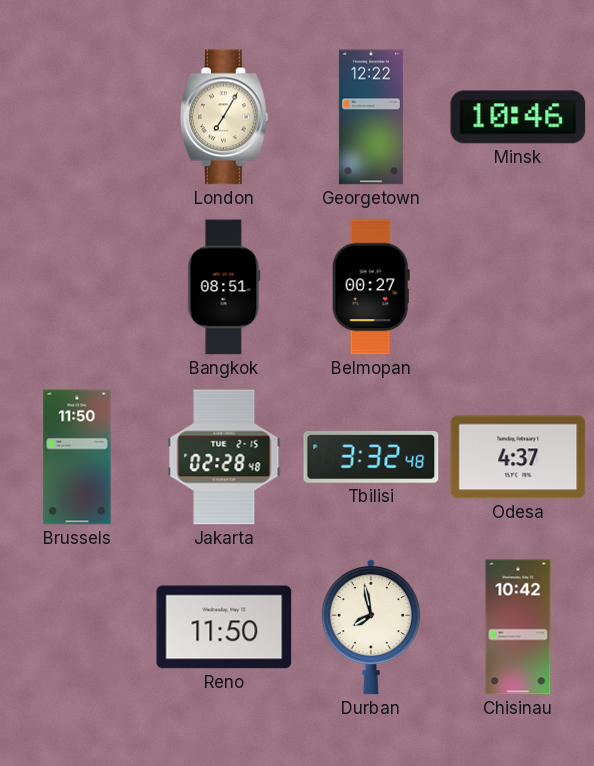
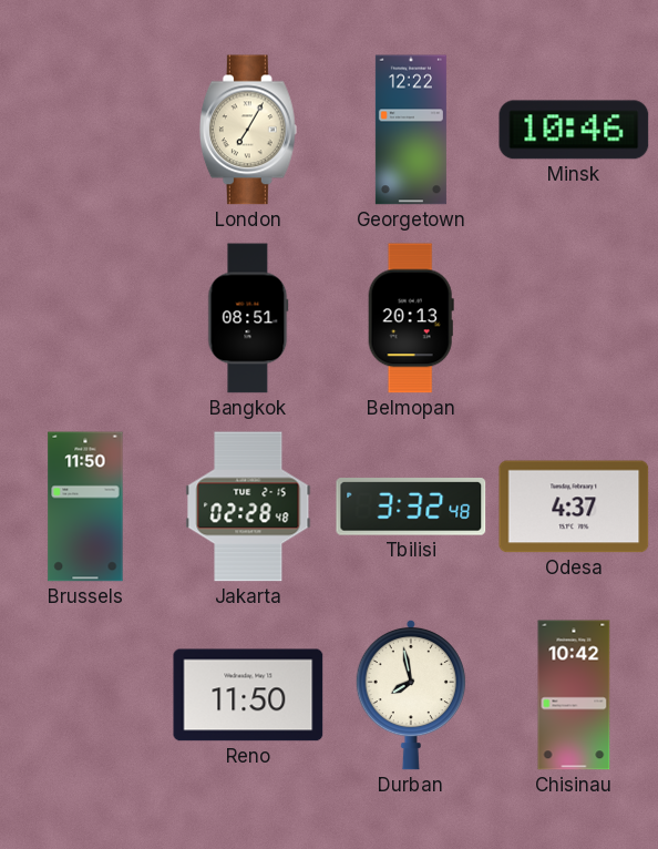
Belmopan: 00:27 -> 20:13
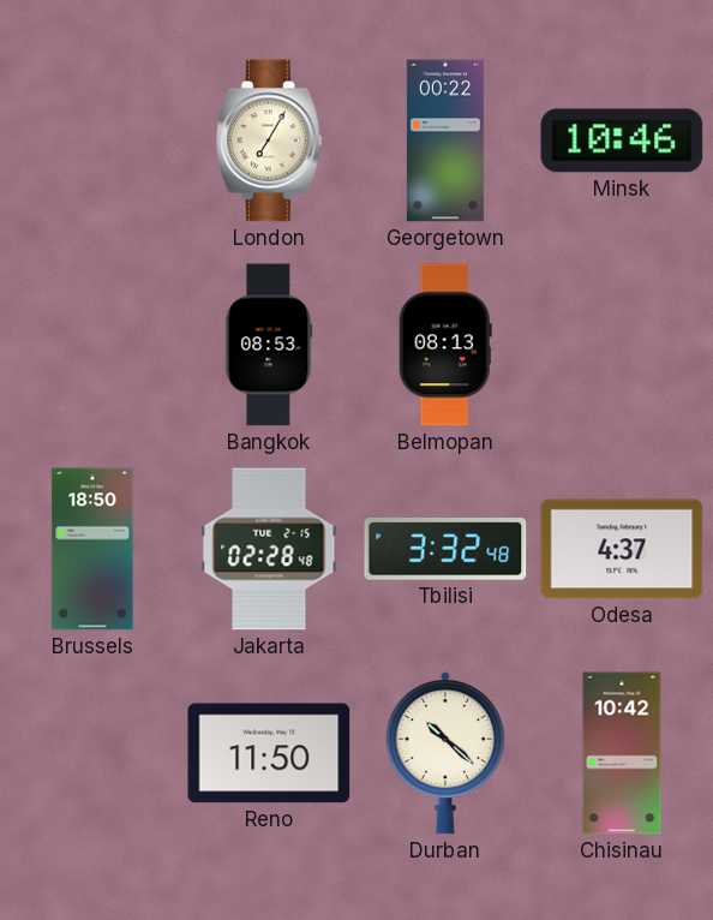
Georgetown: 12:22 -> 00:22
Bangkok: 08:51 -> 08:53
Belmopan: 20:13 -> 08:13
Brussels: 11:50 -> 18:50
Durban: 7:58 -> 10:22
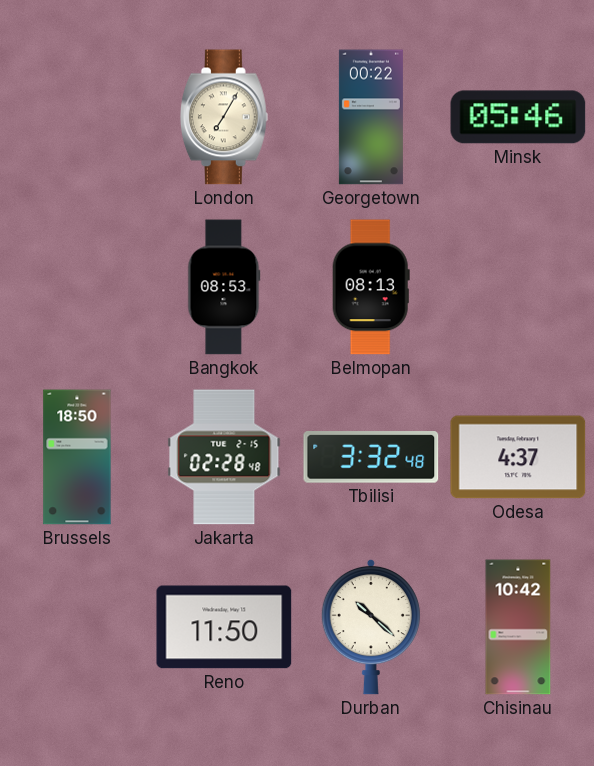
Minsk: 10:46 -> 05:46
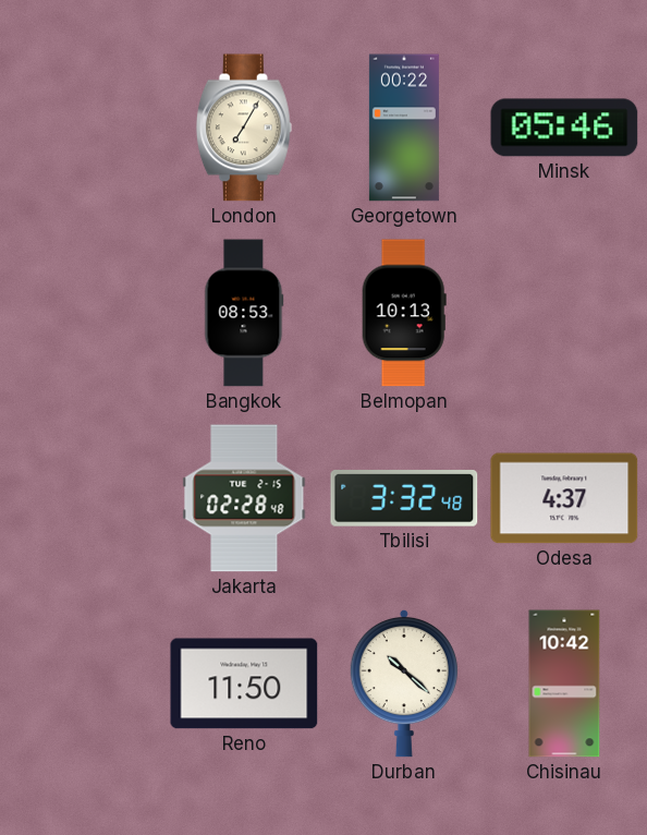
Belmopan: 08:13 -> 10:13
Brussels: 18:50 -> none
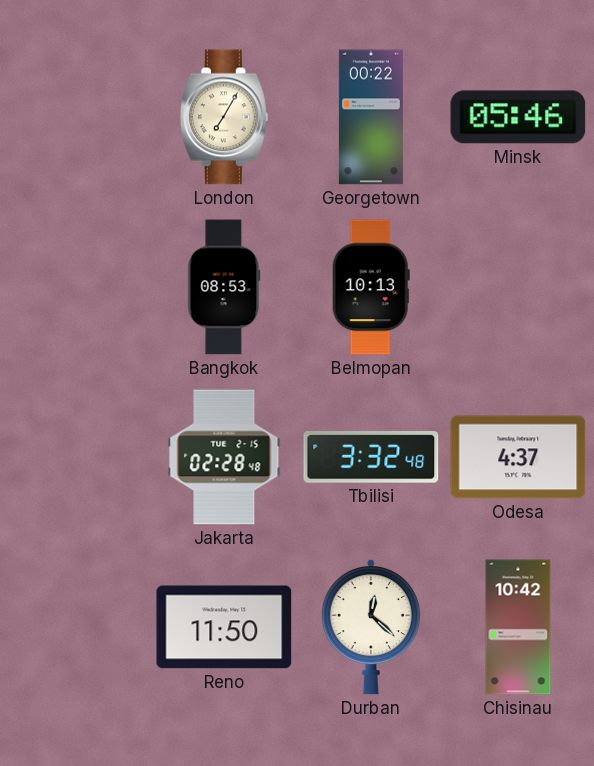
Durban: 10:22 -> 12:22
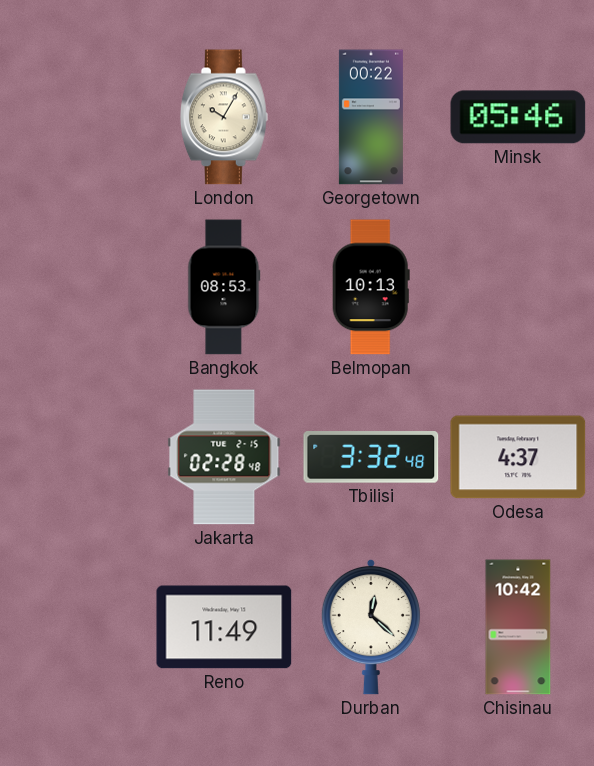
London: 7:05 -> 10:05
Reno: 11:50 -> 11:49
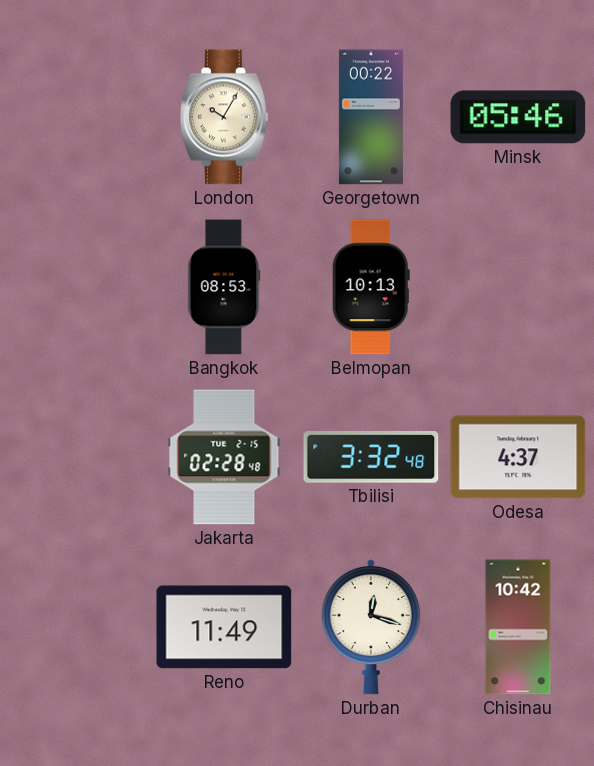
Durban: 12:22 -> 12:18
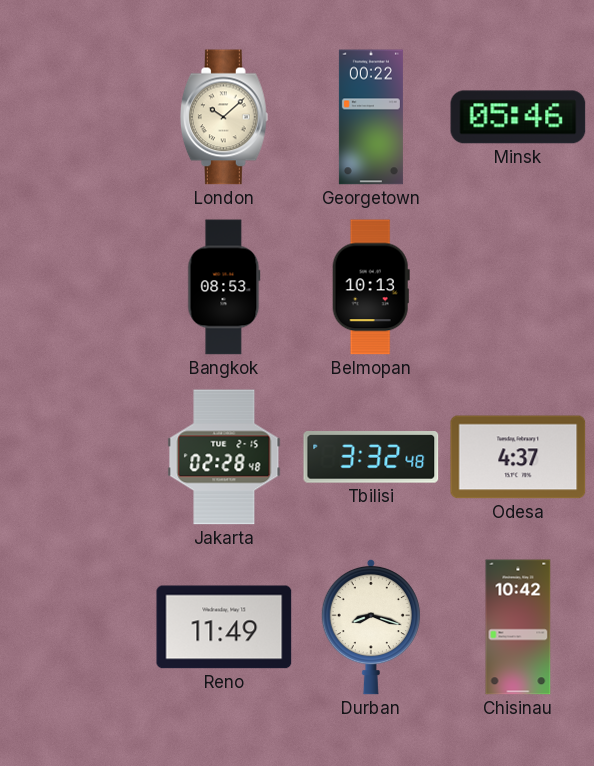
London: 10:05 -> 10:08
Durban: 12:18 -> 8:18
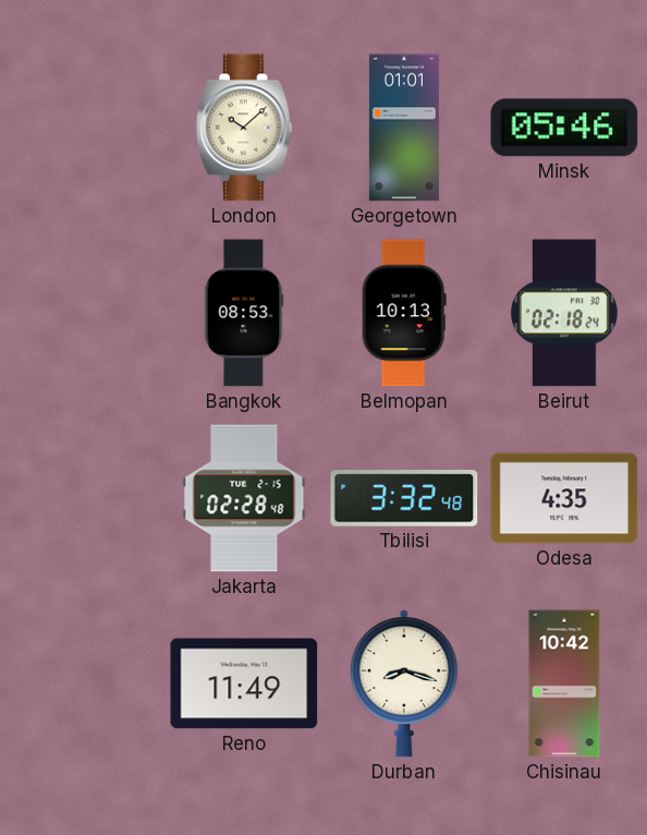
Georgetown: 00:22 -> 01:01
Beirut: none -> 02:18
Odesa: 4:37 -> 4:35
